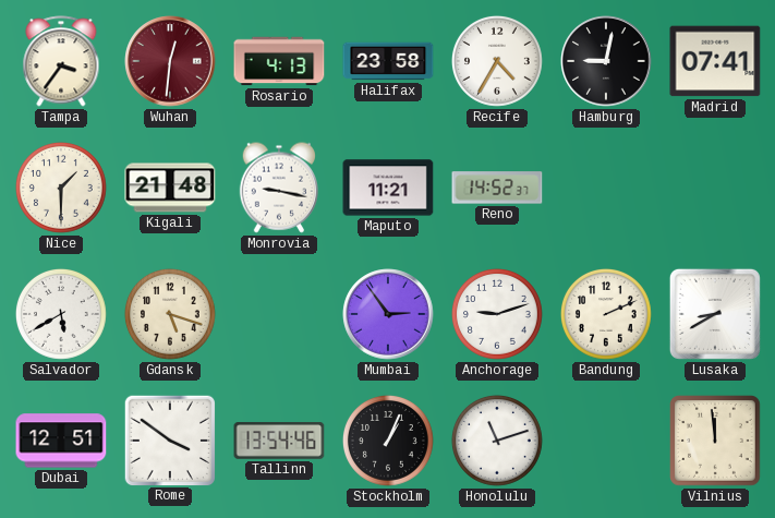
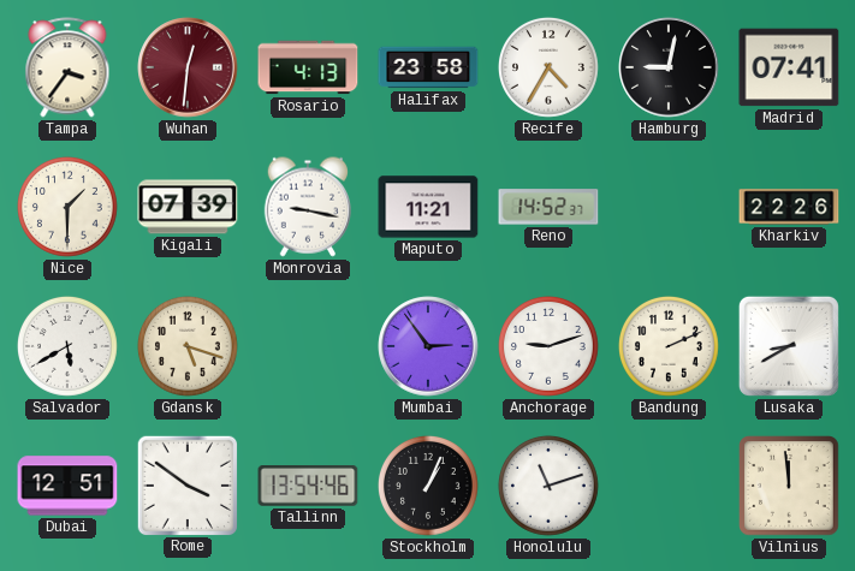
Kigali: 21:48 -> 07:39
Kharkiv: none -> 22:26
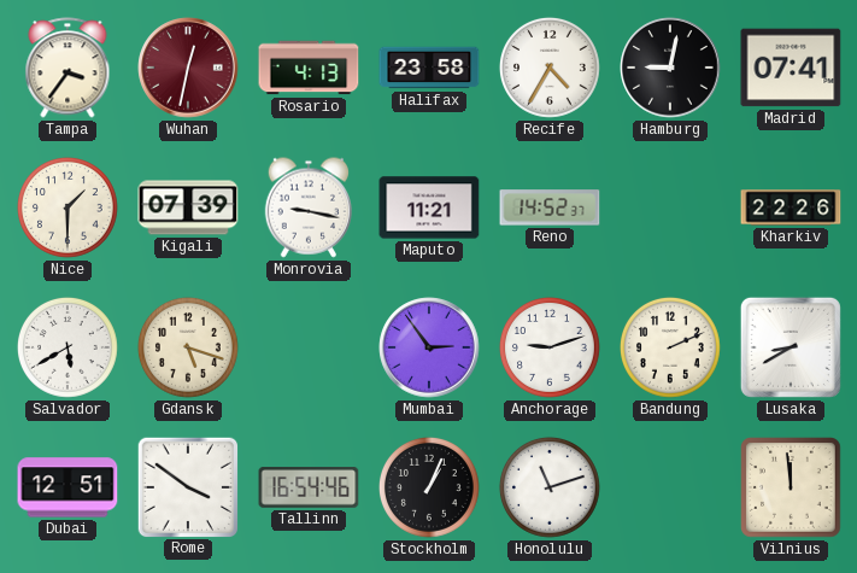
Wuhan: 12:31 -> 12:32
Tallinn: 13:54 -> 16:54
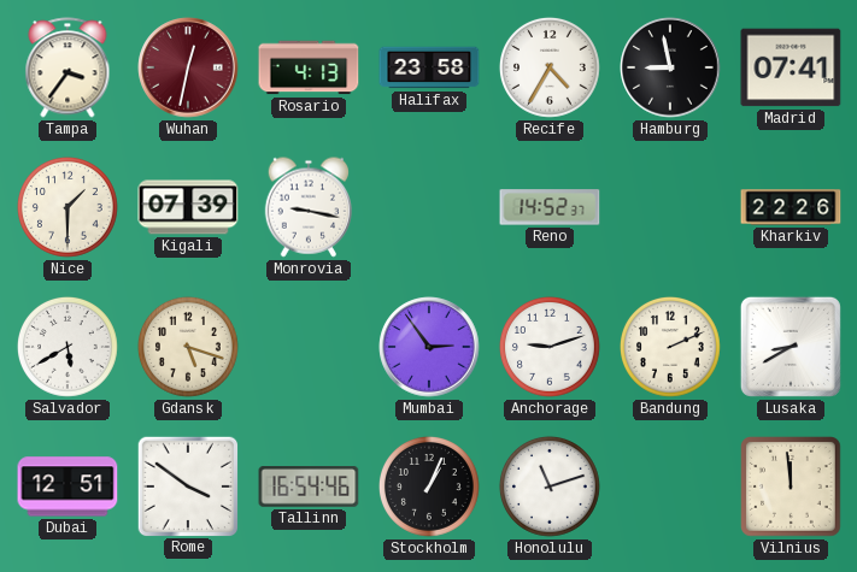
Hamburg: 9:02 -> 8:58
Maputo: 11:21 -> none
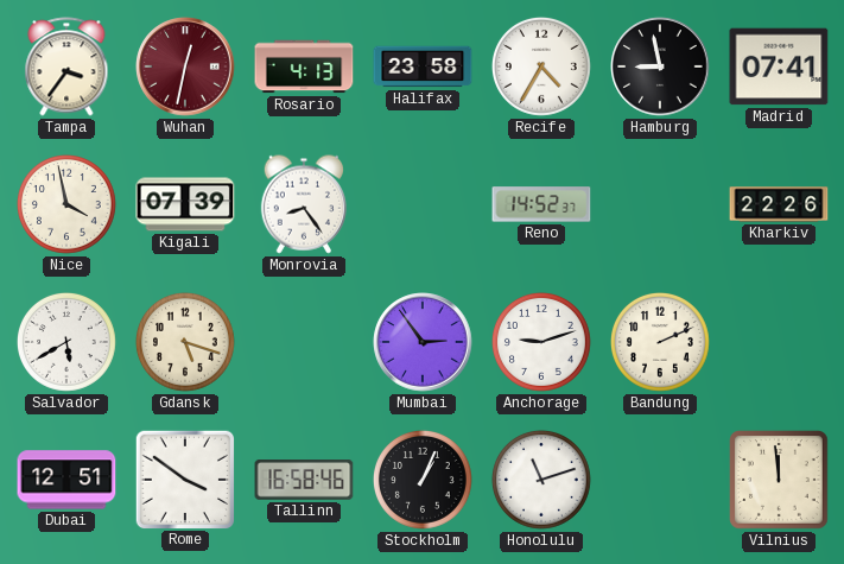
Nice: 1:30 -> 3:58
Monrovia: 9:17 -> 8:24
Lusaka: 8:40 -> none
Tallinn: 16:54 -> 16:58
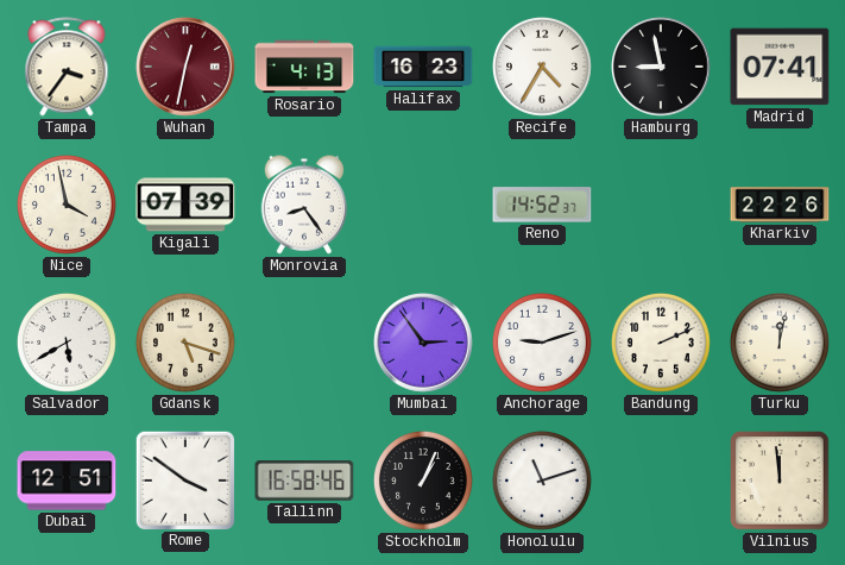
Halifax: 23:58 -> 16:23
Turku: none -> 12:02
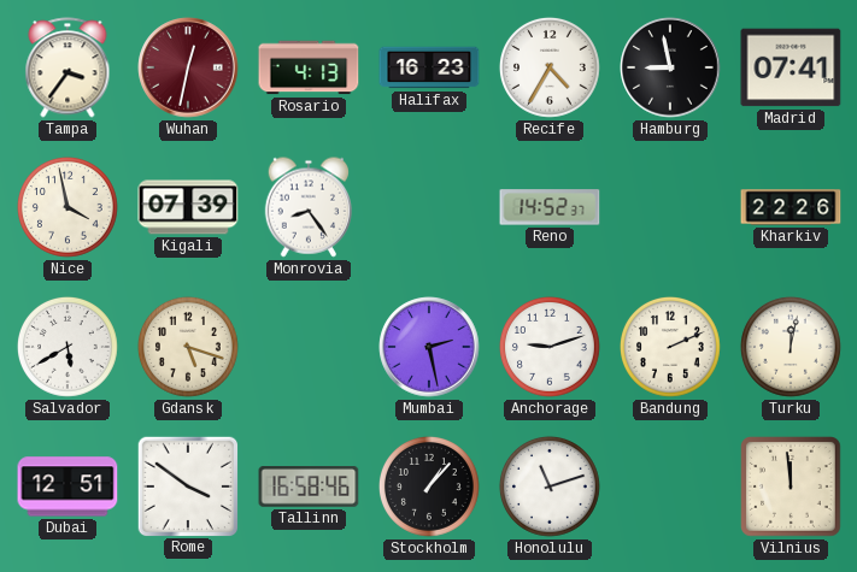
Mumbai: 2:54 -> 2:28
Stockholm: 1:04 -> 1:07
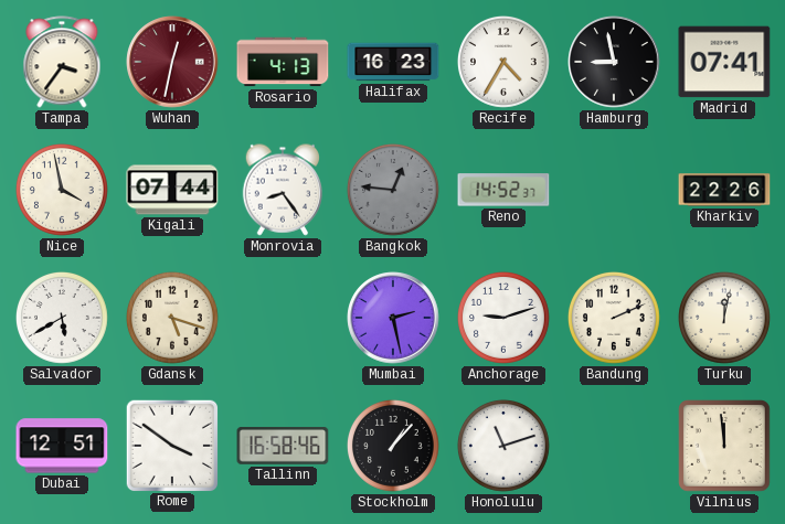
Kigali: 07:39 -> 07:44
Bangkok: none -> 12:46
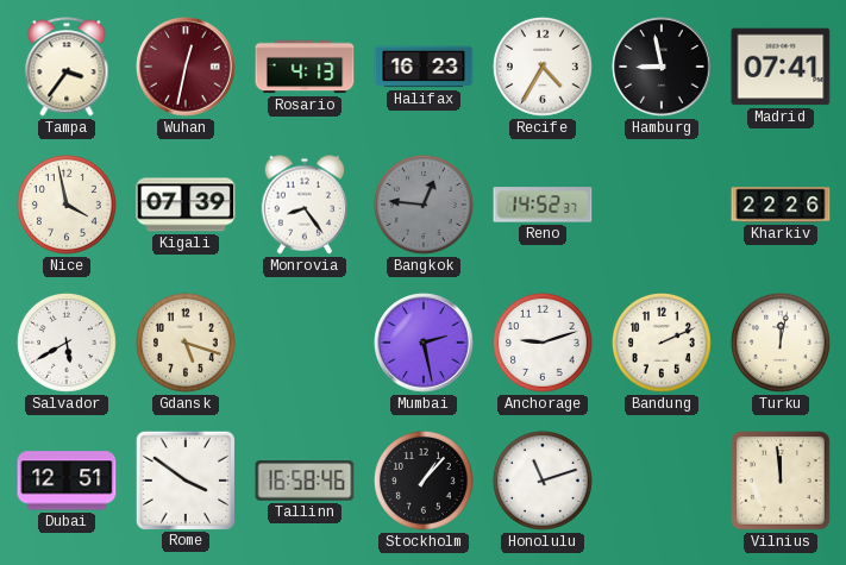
Kigali: 07:44 -> 07:39
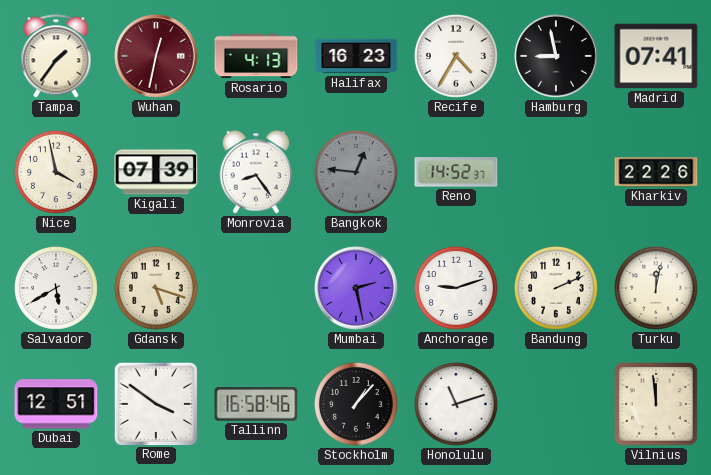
Tampa: 3:36 -> 1:36
